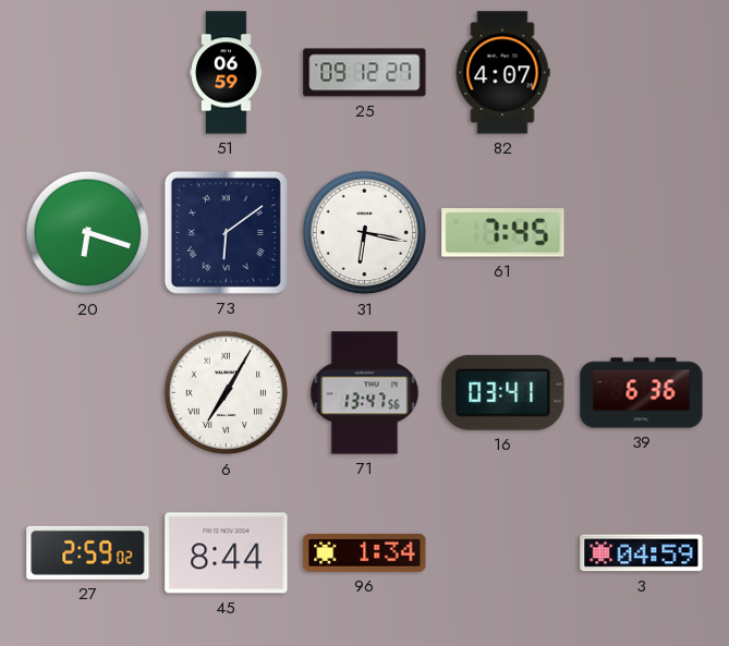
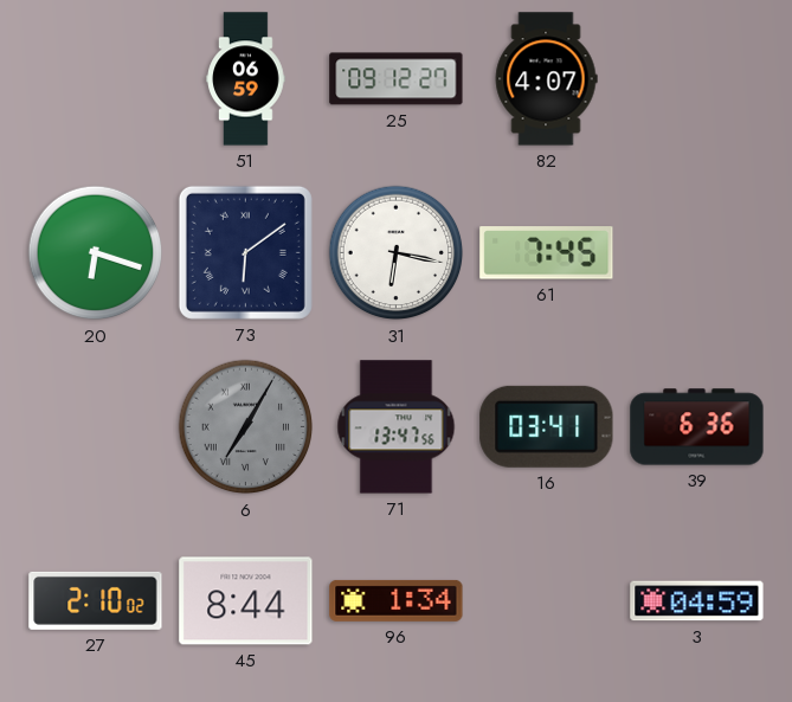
6 dial: white -> grey
27: 2:59 -> 2:10
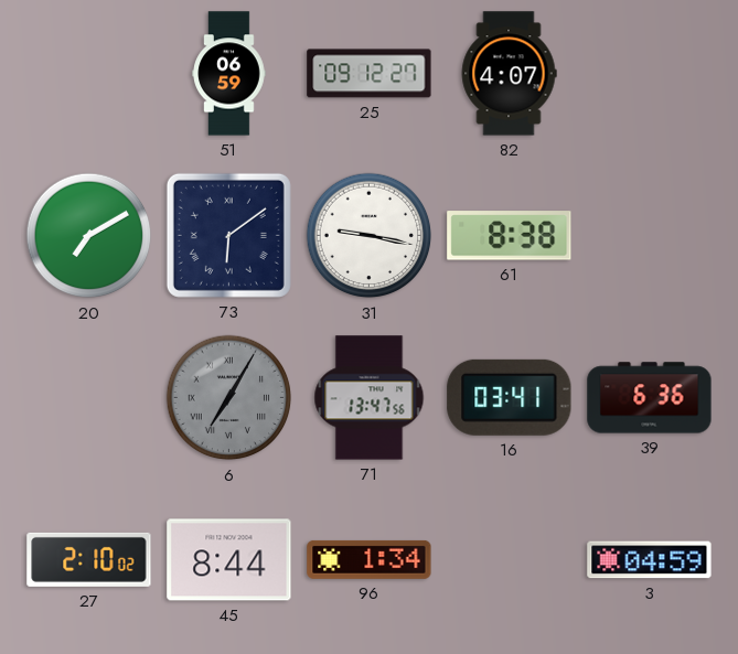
20: 6:18 -> 7:10
31: 6:17 -> 9:17
61: 7:45 -> 8:38
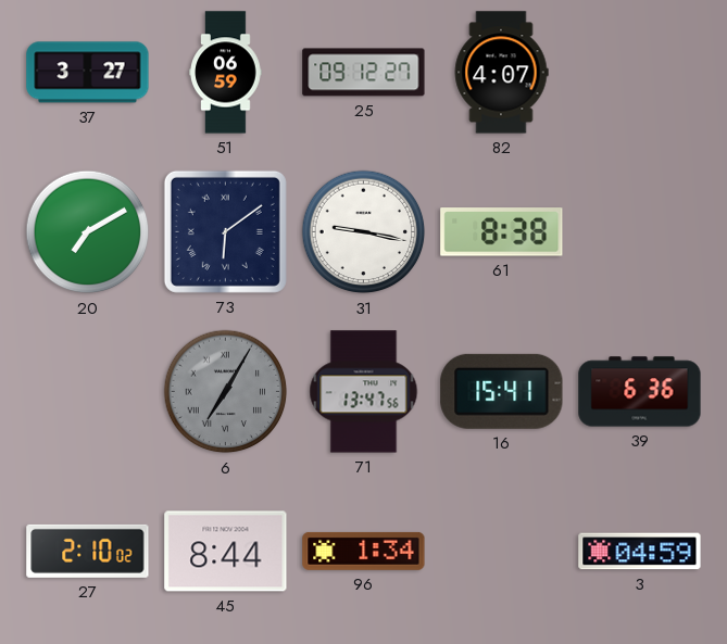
37: none -> 3:27
16: 03:41 -> 15:41
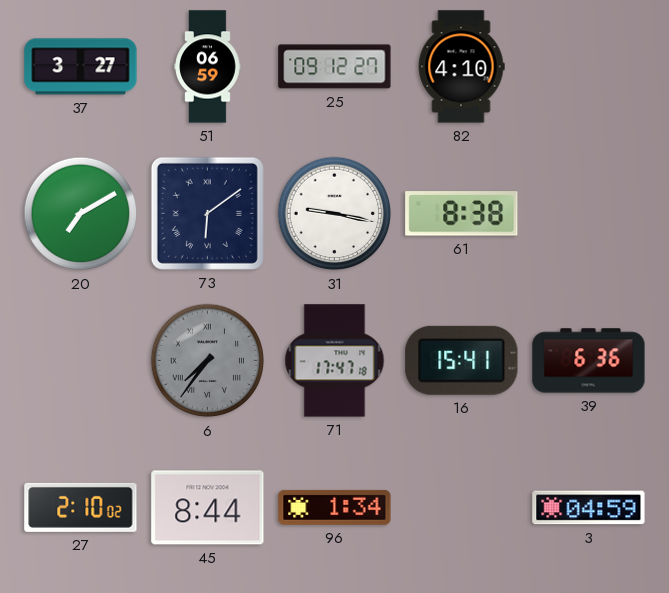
82: 4:07 -> 4:10
6: 7:05 -> 7:36
71: 13:47 -> 17:47
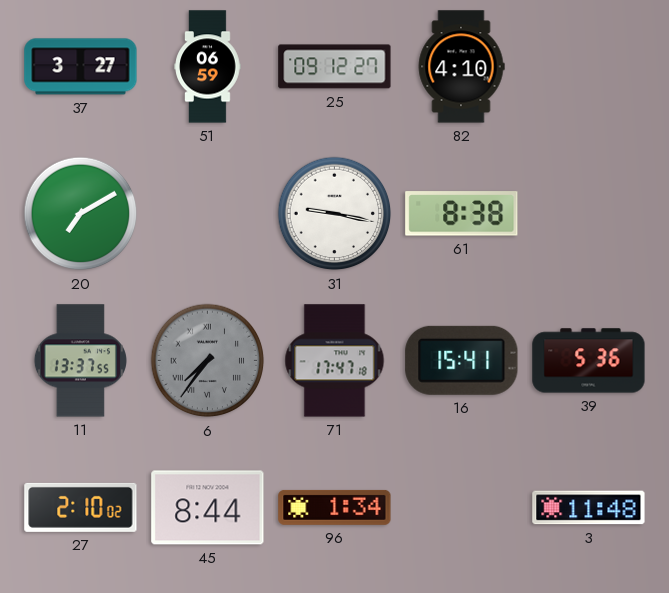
73: 6:09 -> none
11: none -> 13:37
39: 6:36 -> 5:36
3: 04:59 -> 11:48
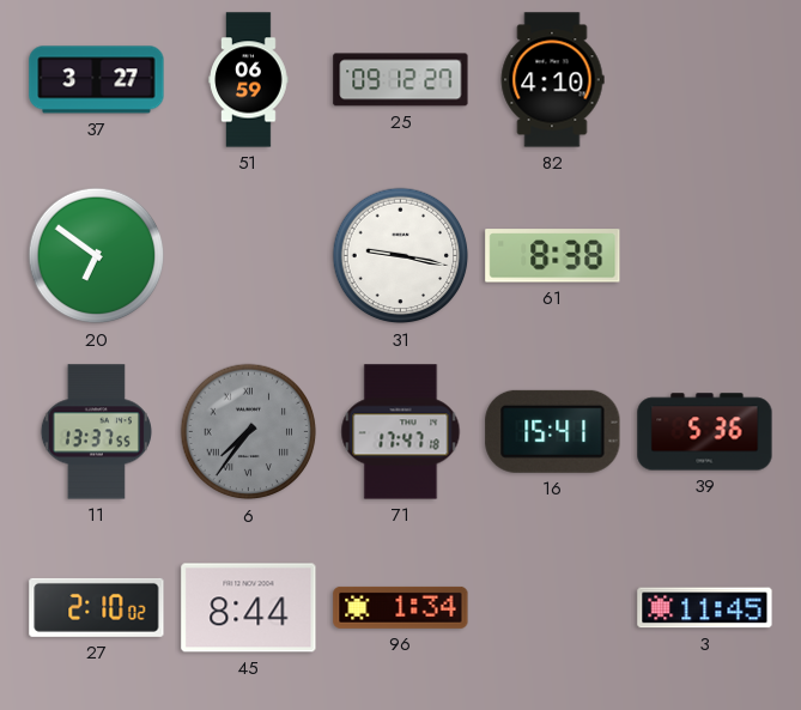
20: 7:10 -> 6:51
3: 11:48 -> 11:45
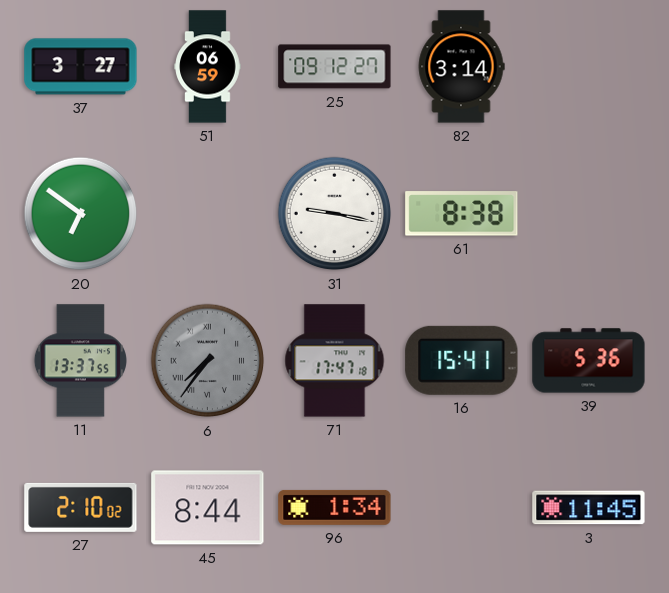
82: 4:10 -> 3:14
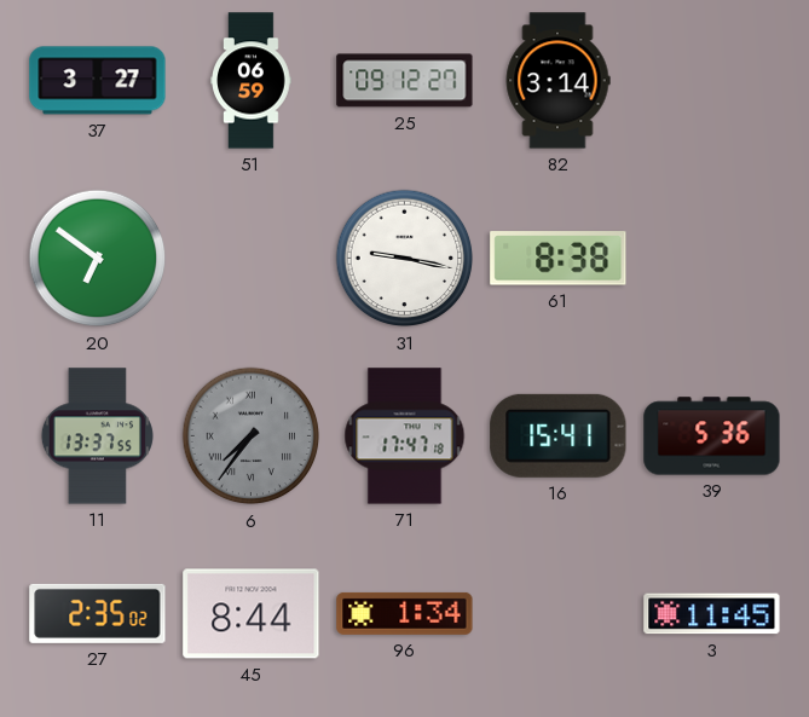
27: 2:10 -> 2:35
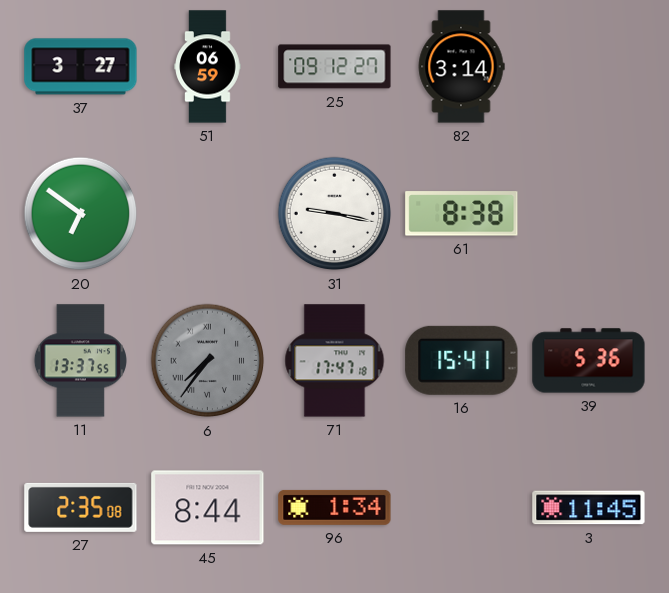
27: 2:35:02 -> 2:35:08
